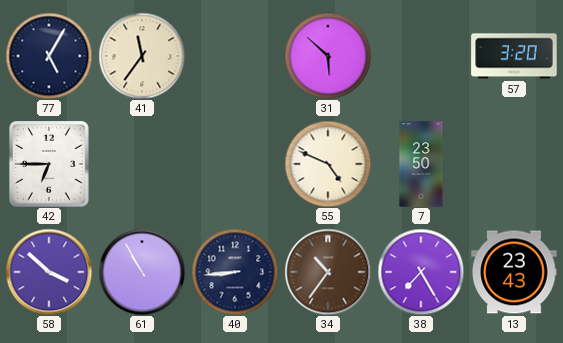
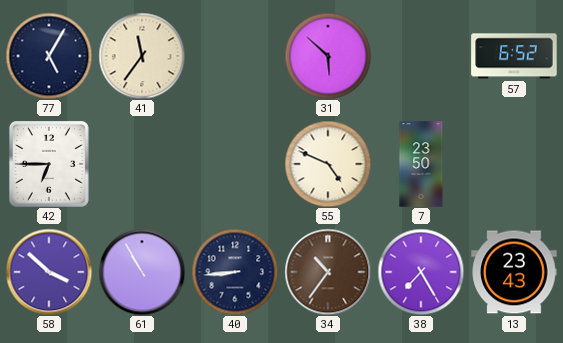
57: 3:20 -> 6:52
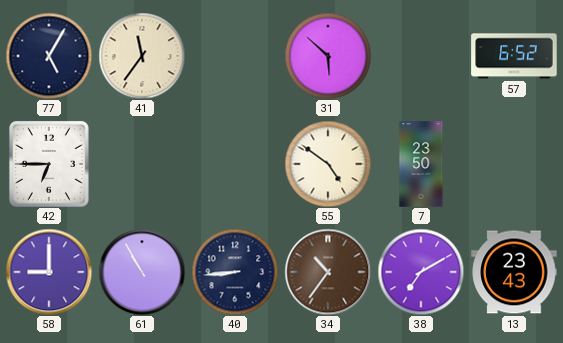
55: 4:49 -> 4:51
58: 3:52 -> 9:00
38: 7:25 -> 7:10
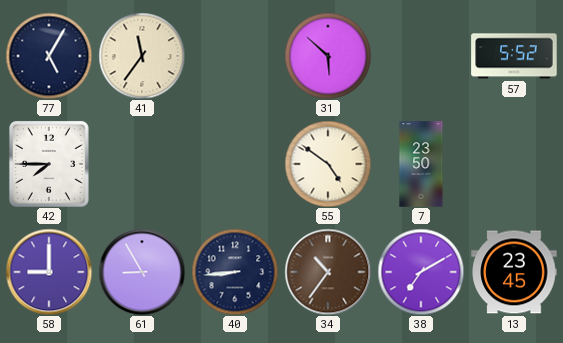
57: 6:52 -> 5:52
42: 6:45 -> 7:45
61: 10:55 -> 8:55
13: 23:43 -> 23:45
